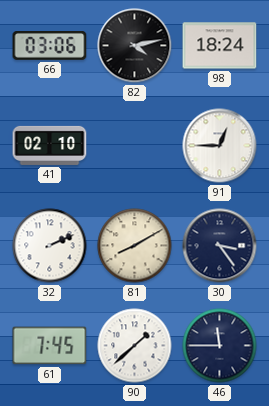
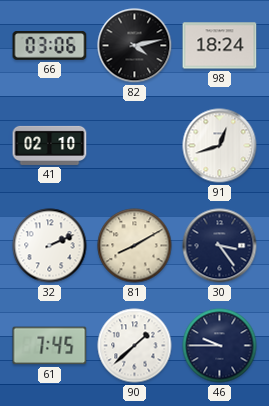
91: 12:45 -> 12:42
46: 11:45 -> 9:45
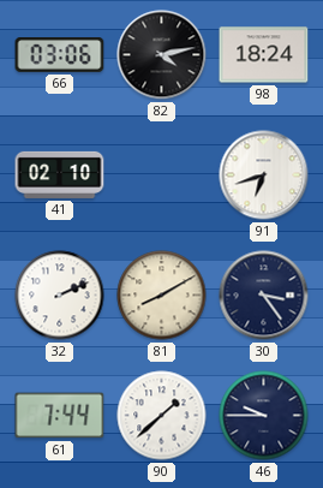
91: 12:42 -> 6:42
61: 7:45 -> 7:44
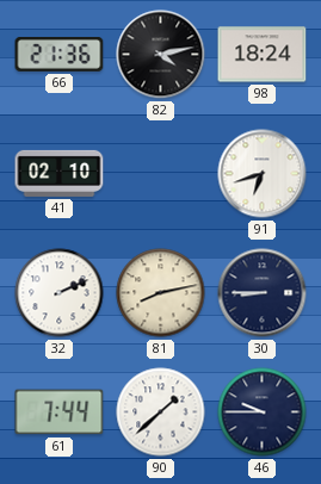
66: 03:06 -> 21:36
81: 8:10 -> 8:13
30: 3:24 -> 8:45
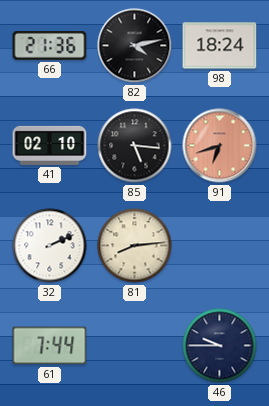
85: none -> 5:16
91 dial: white -> salmon
81: 8:13 -> 8:14
30: 8:45 -> none
90: 1:38 -> none
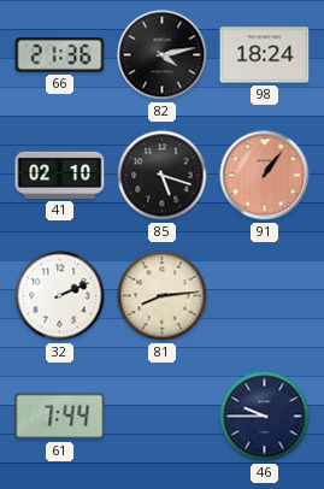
85: 5:16 -> 5:18
91: 6:42 -> 1:06
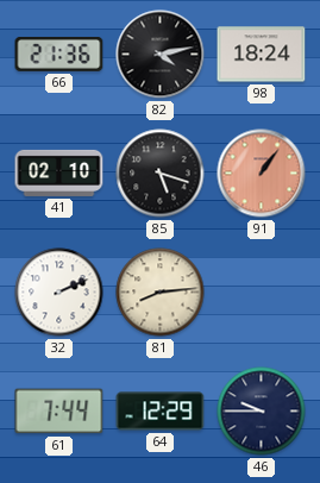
64: none -> 12:29
